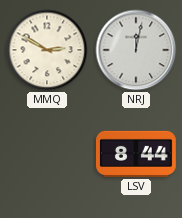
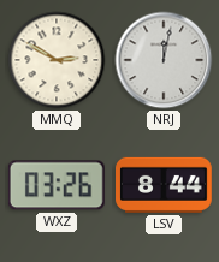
WXZ: none -> 03:26
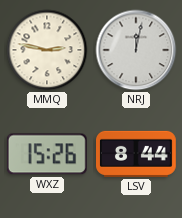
MMQ: 2:50 -> 2:47
WXZ: 03:26 -> 15:26
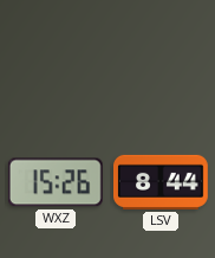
MMQ: 2:47 -> none
NRJ: 12:02 -> none
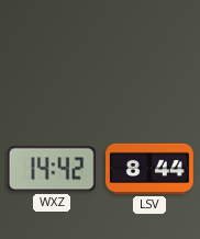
WXZ: 15:26 -> 14:42
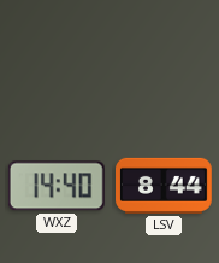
WXZ: 14:42 -> 14:40
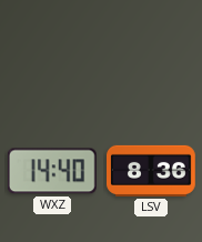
LSV: 8:44 -> 8:36
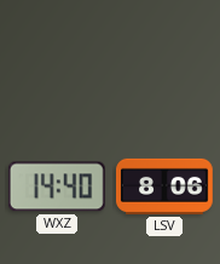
LSV: 8:36 -> 8:06
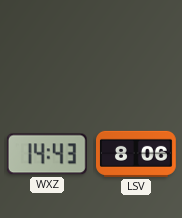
WXZ: 14:40 -> 14:43
